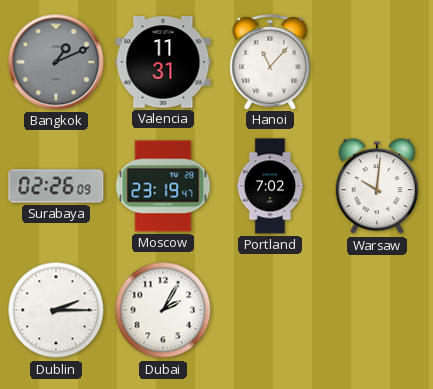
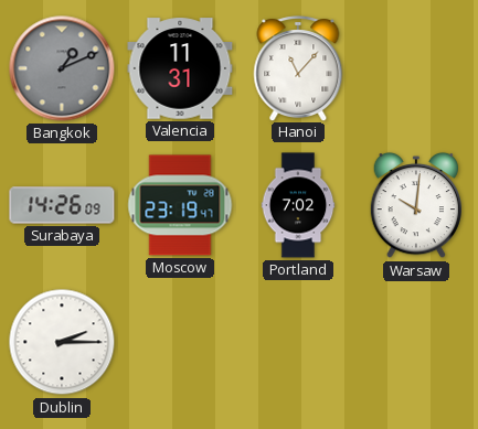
Surabaya: 02:26 -> 14:26
Dubai: 2:05 -> none
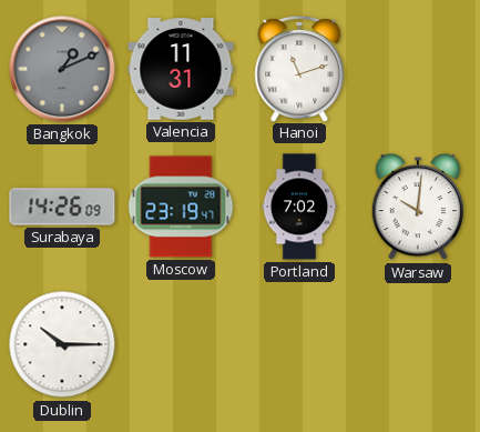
Hanoi: 11:07 -> 11:12
Dublin: 2:15 -> 10:15
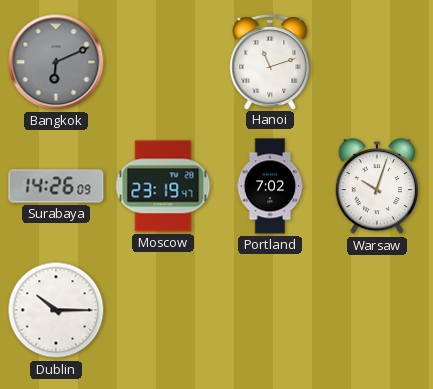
Bangkok: 1:11 -> 6:11
Valencia: 11:31 -> none
Warsaw: 10:01 -> 10:03
